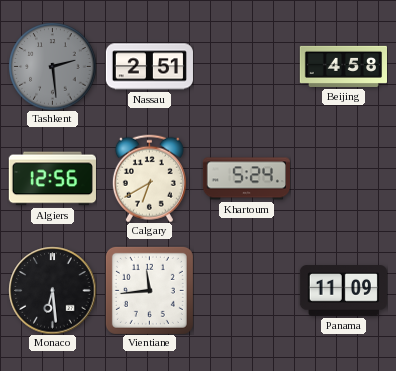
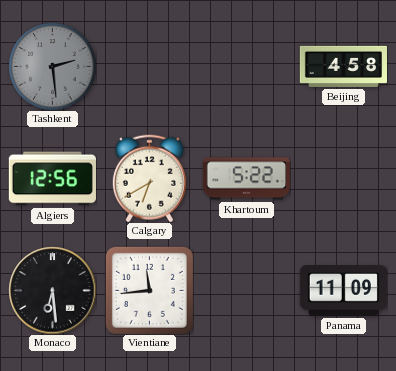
Nassau: 2:51 -> none
Khartoum: 5:24 -> 5:22
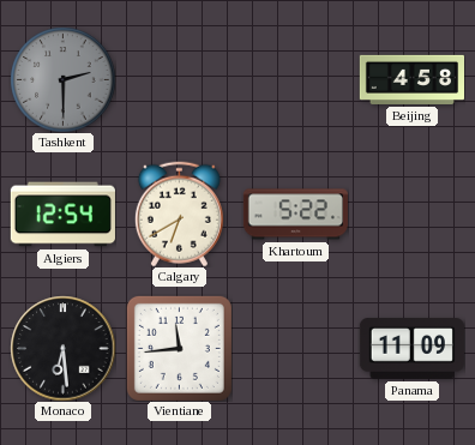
Tashkent: 2:29 -> 2:30
Algiers: 12:56 -> 12:54
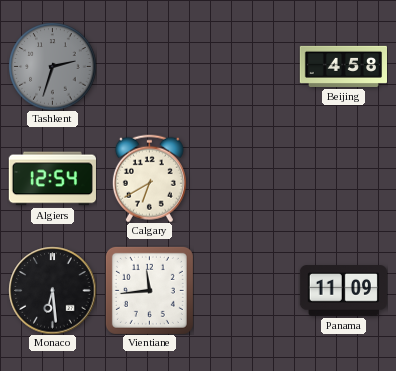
Tashkent: 2:30 -> 2:33
Khartoum: 5:22 -> none
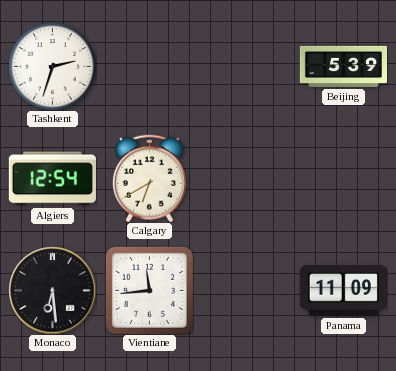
Tashkent dial: grey -> white
Beijing: 4:58 -> 5:39
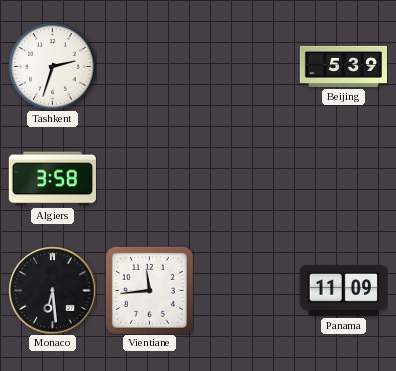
Algiers: 12:54 -> 3:58
Calgary: 6:40 -> none
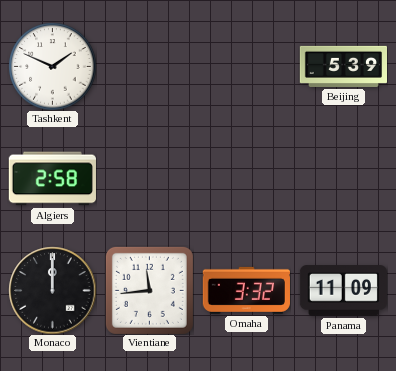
Tashkent: 2:33 -> 1:49
Algiers: 3:58 -> 2:58
Monaco: 6:29 -> 12:00
Omaha: none -> 3:32
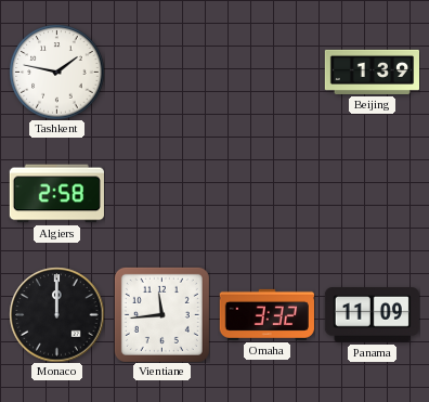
Tashkent: 1:49 -> 1:47
Beijing: 5:39 -> 1:39
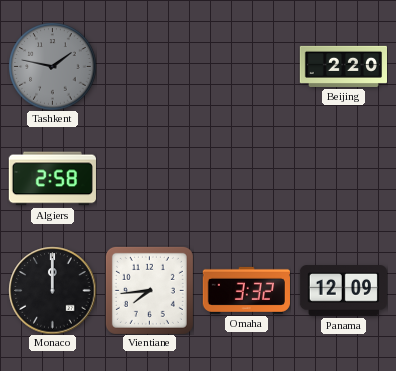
Tashkent dial: white -> grey
Beijing: 1:39 -> 2:20
Vientiane: 11:44 -> 7:44
Panama: 11:09 -> 12:09
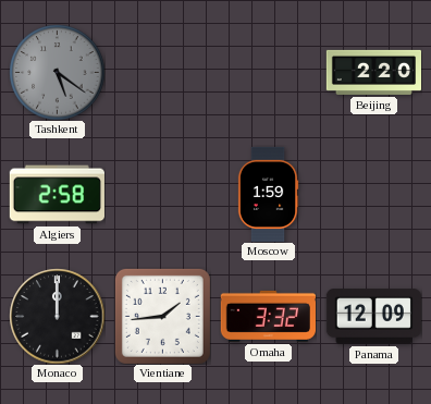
Tashkent: 1:47 -> 5:21
Moscow: none -> 1:59
Vientiane: 7:44 -> 1:44
